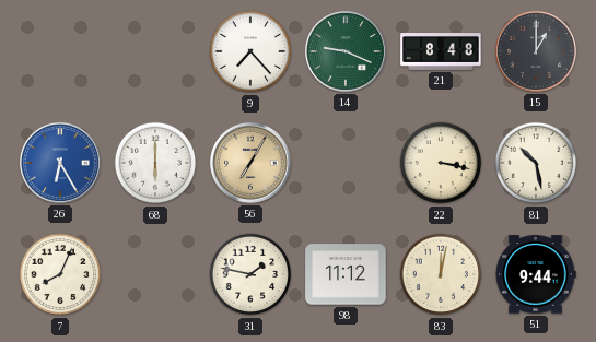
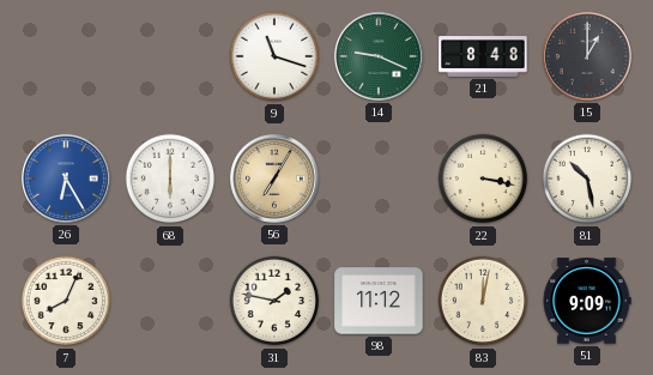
9: 7:23 -> 11:18
51: 9:44 -> 9:09
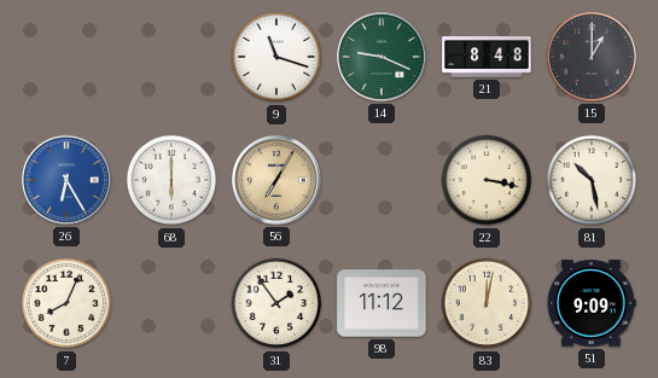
31: 1:47 -> 1:54
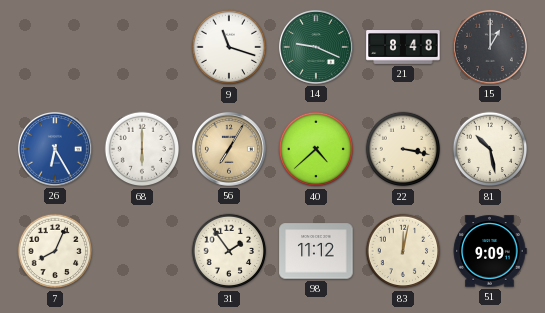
40: none -> 4:38
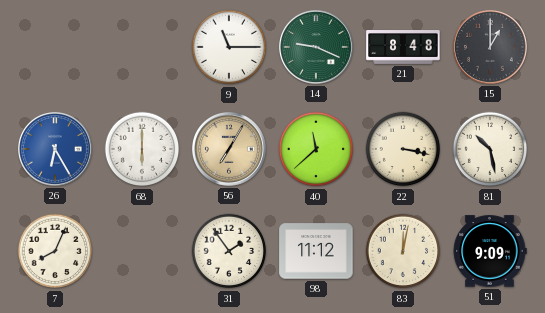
9: 11:18 -> 11:15
40: 4:38 -> 11:38
